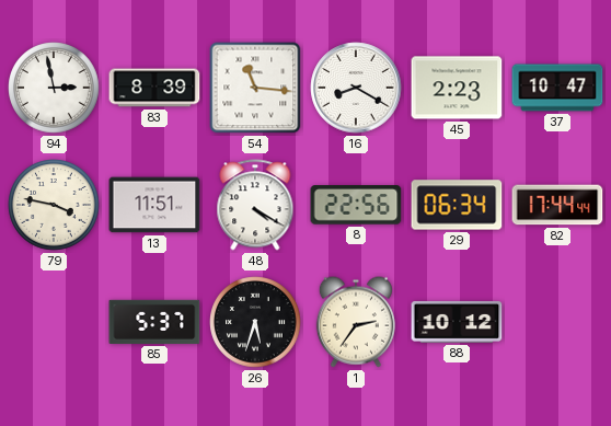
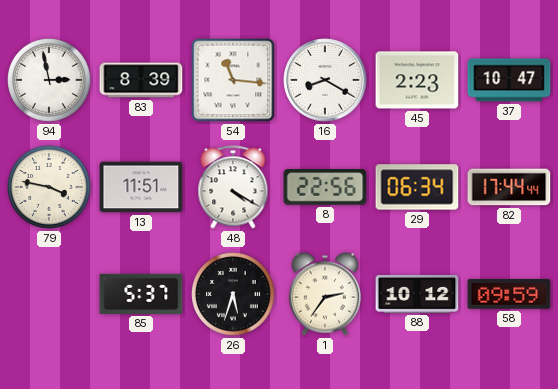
58: none -> 09:59
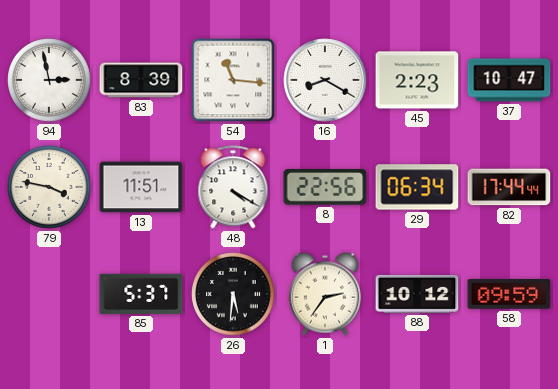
26: 5:33 -> 5:31
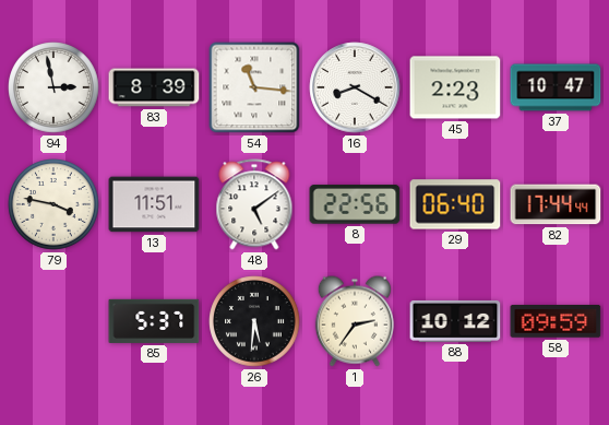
48: 4:20 -> 5:09
29: 06:34 -> 06:40
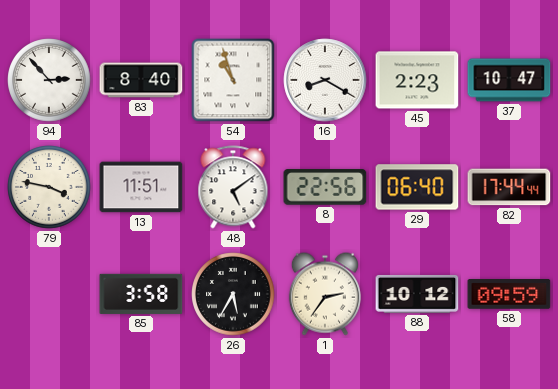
94: 2:58 -> 2:53
83: 8:39 -> 8:40
54: 11:16 -> 10:57
85: 5:37 -> 3:58
26: 5:31 -> 5:35
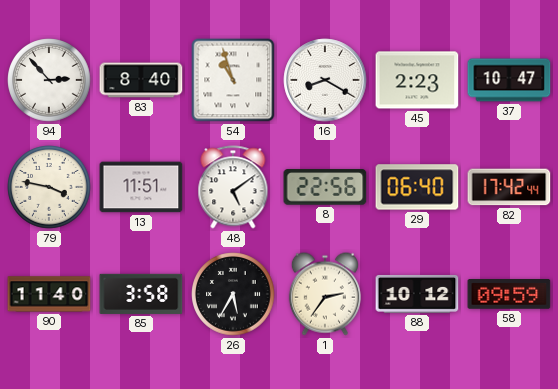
82: 17:44 -> 17:42
90: none -> 11:40
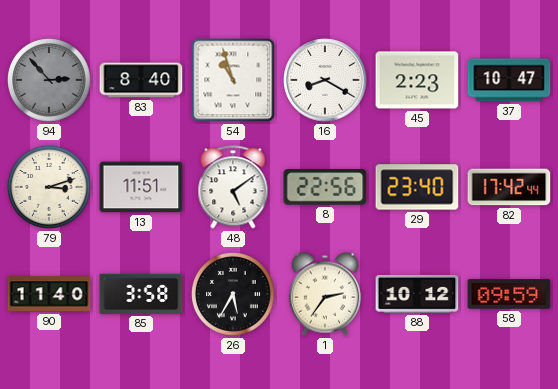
94 dial: white -> grey
79: 3:47 -> 3:12
29: 06:40 -> 23:40
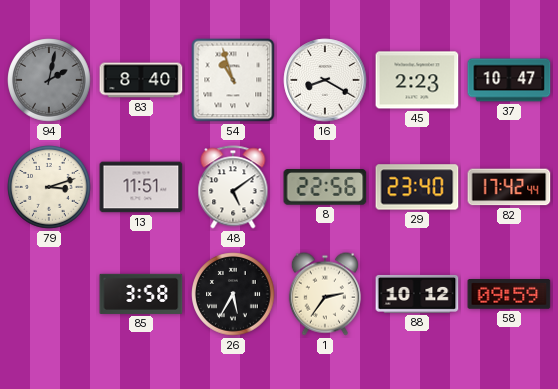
94: 2:53 -> 2:02
90: 11:40 -> none
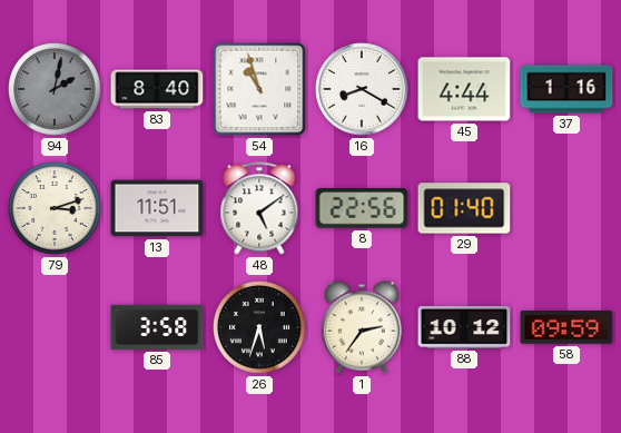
45: 2:23 -> 4:44
37: 10:47 -> 1:16
29: 23:40 -> 01:40
82: 17:42 -> none
26: 5:35 -> 5:33
